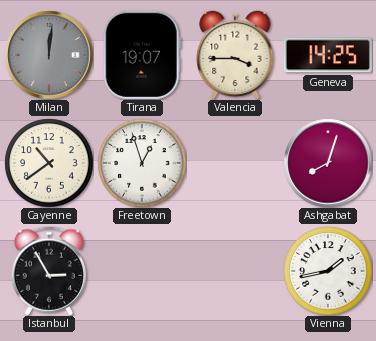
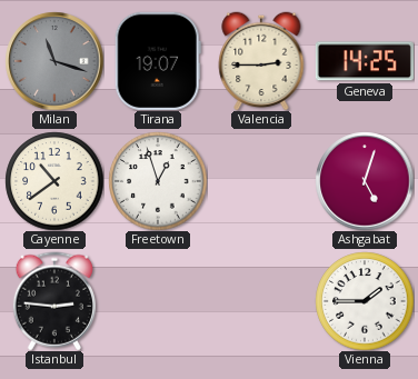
Milan: 12:01 -> 11:18
Valencia: 3:45 -> 2:45
Ashgabat: 8:03 -> 5:03
Istanbul: 2:55 -> 2:46
Vienna: 1:43 -> 1:45
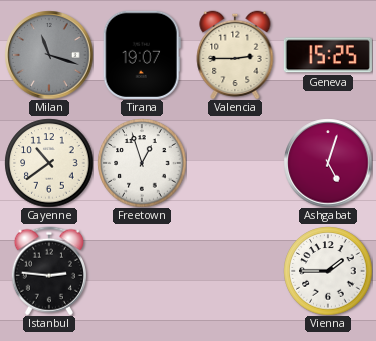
Geneva: 14:25 -> 15:25
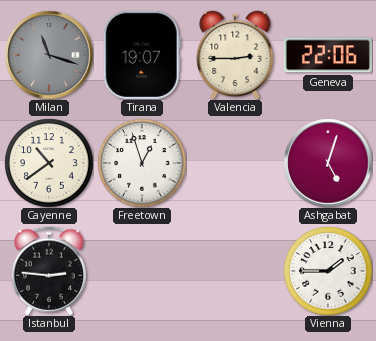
Geneva: 15:25 -> 22:06
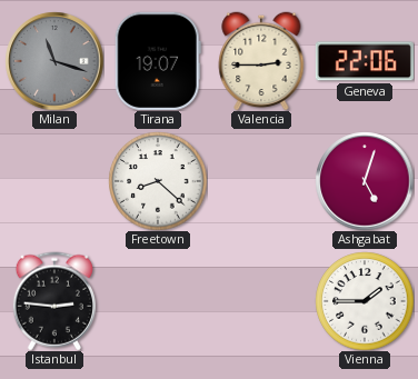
Cayenne: 10:39 -> none
Freetown: 12:57 -> 8:22
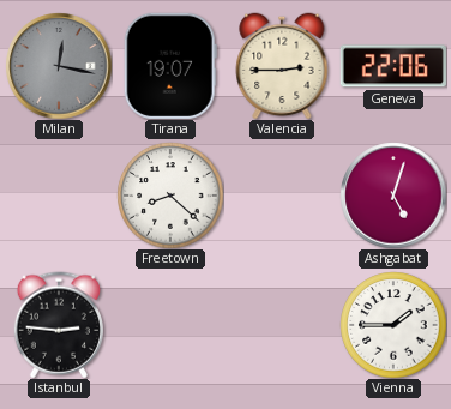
Milan: 11:18 -> 12:17
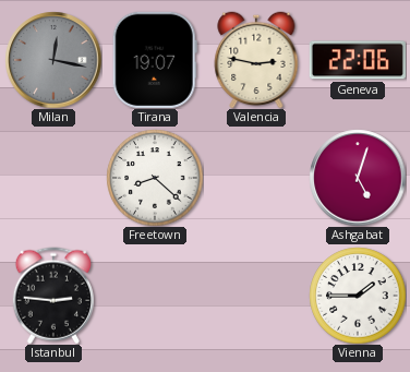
Valencia: 2:45 -> 2:47
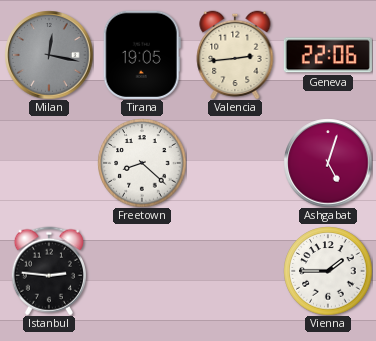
Tirana: 19:07 -> 19:05
Valencia: 2:47 -> 2:44
